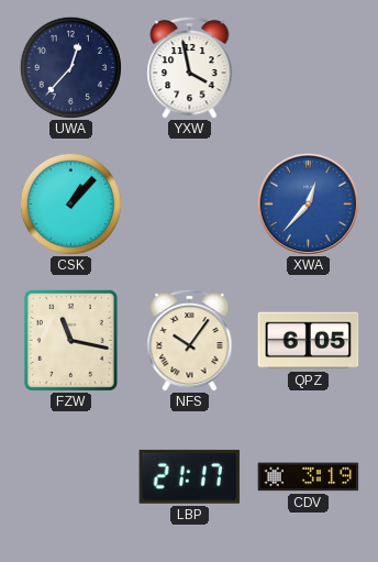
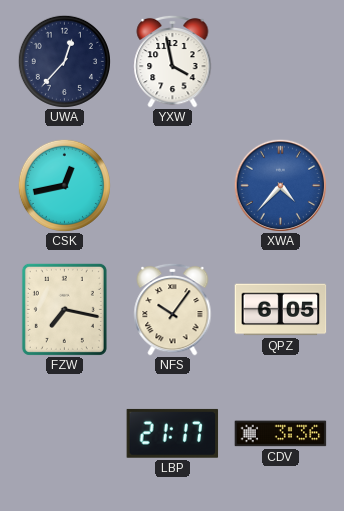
CSK: 1:07 -> 12:43
XWA: 12:37 -> 4:37
FZW: 11:17 -> 7:17
CDV: 3:19 -> 3:36
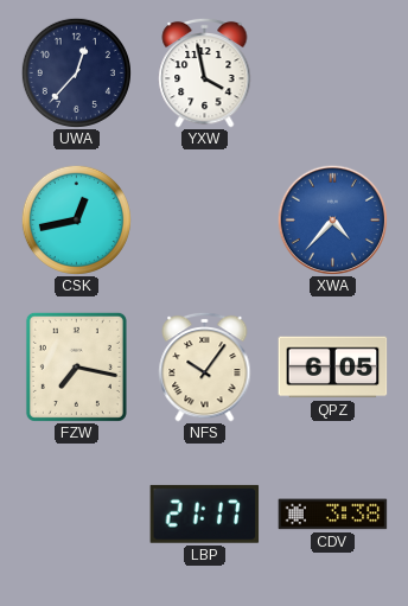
CDV: 3:36 -> 3:38
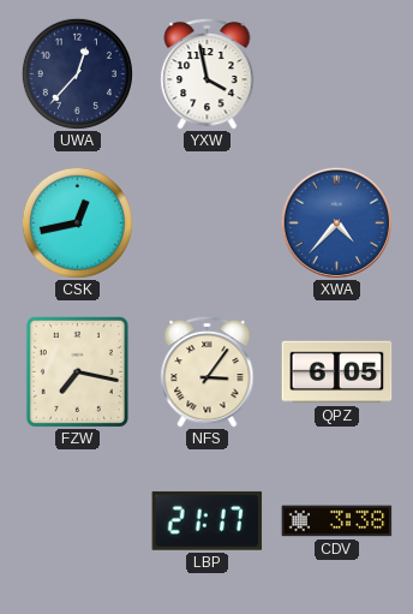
NFS: 10:06 -> 3:06
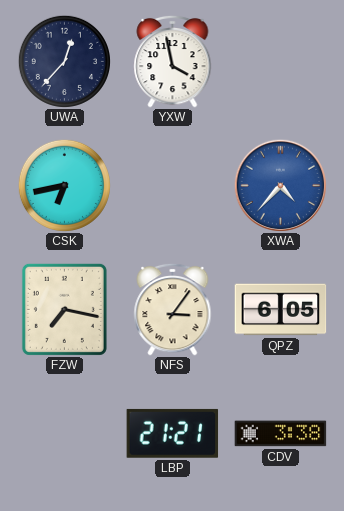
CSK: 12:43 -> 6:43
LBP: 21:17 -> 21:21
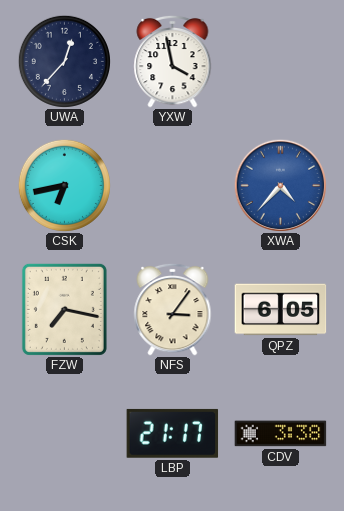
LBP: 21:21 -> 21:17
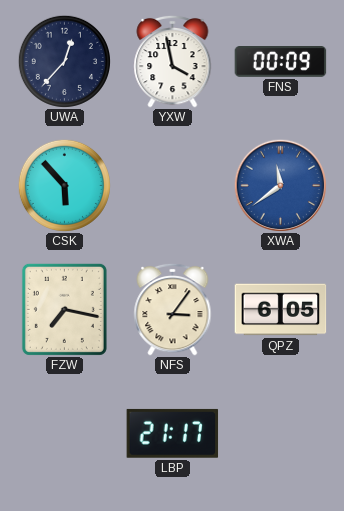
FNS: none -> 00:09
CSK: 6:43 -> 5:53
XWA: 4:37 -> 11:39
CDV: 3:38 -> none
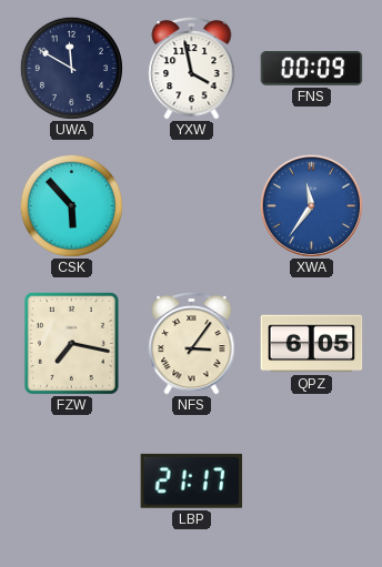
UWA: 12:37 -> 11:50
XWA: 11:39 -> 11:36
